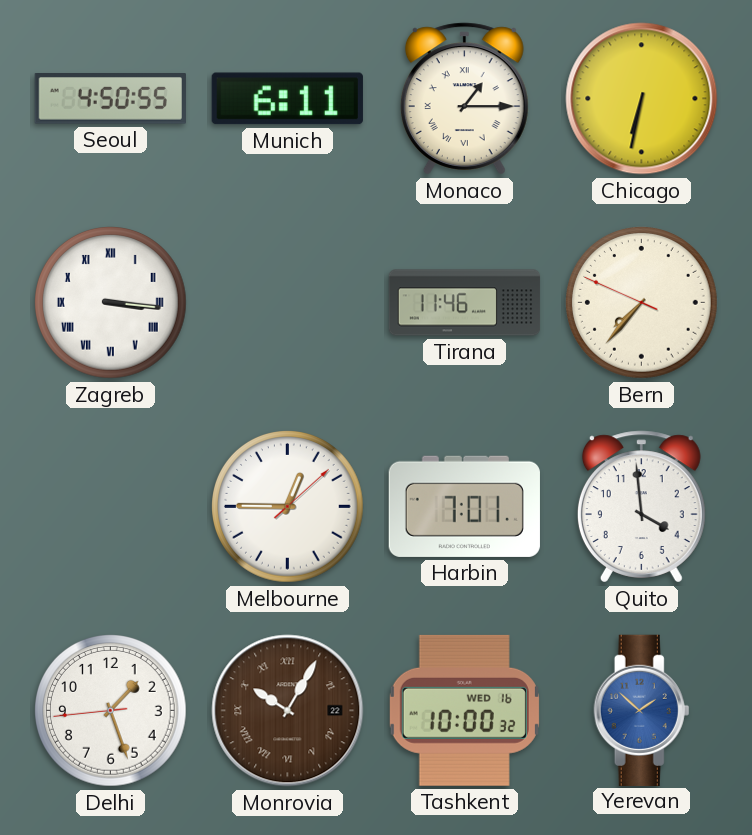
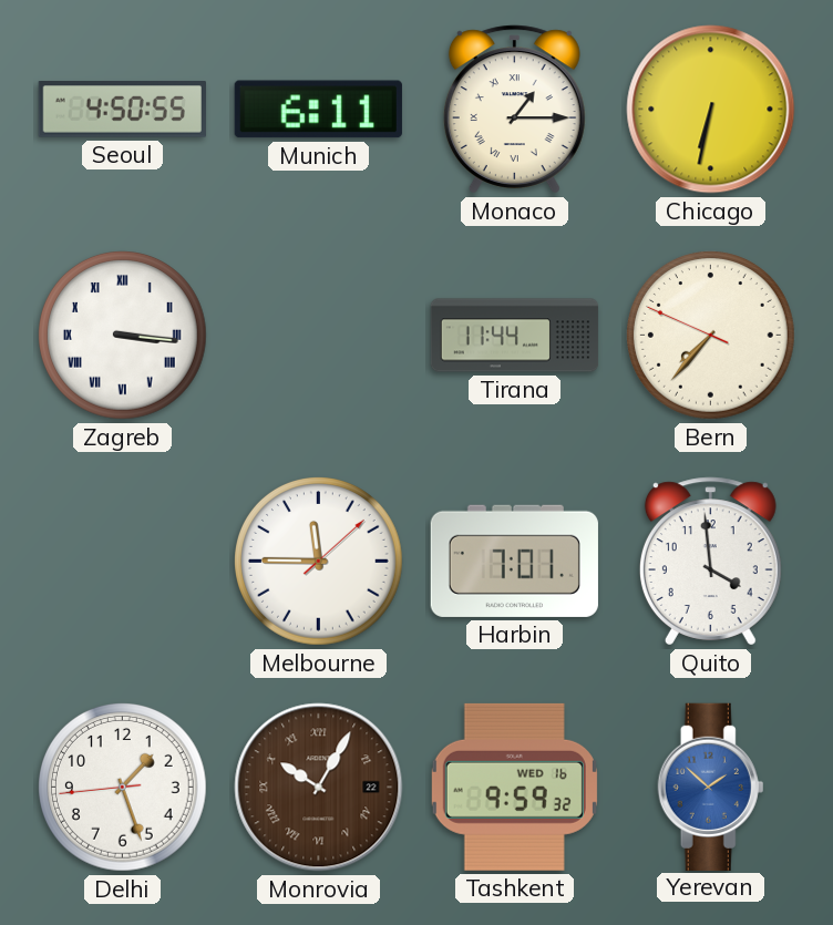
Tirana: 11:46 -> 11:44
Melbourne: 12:45 -> 11:45
Tashkent: 10:00 -> 9:59
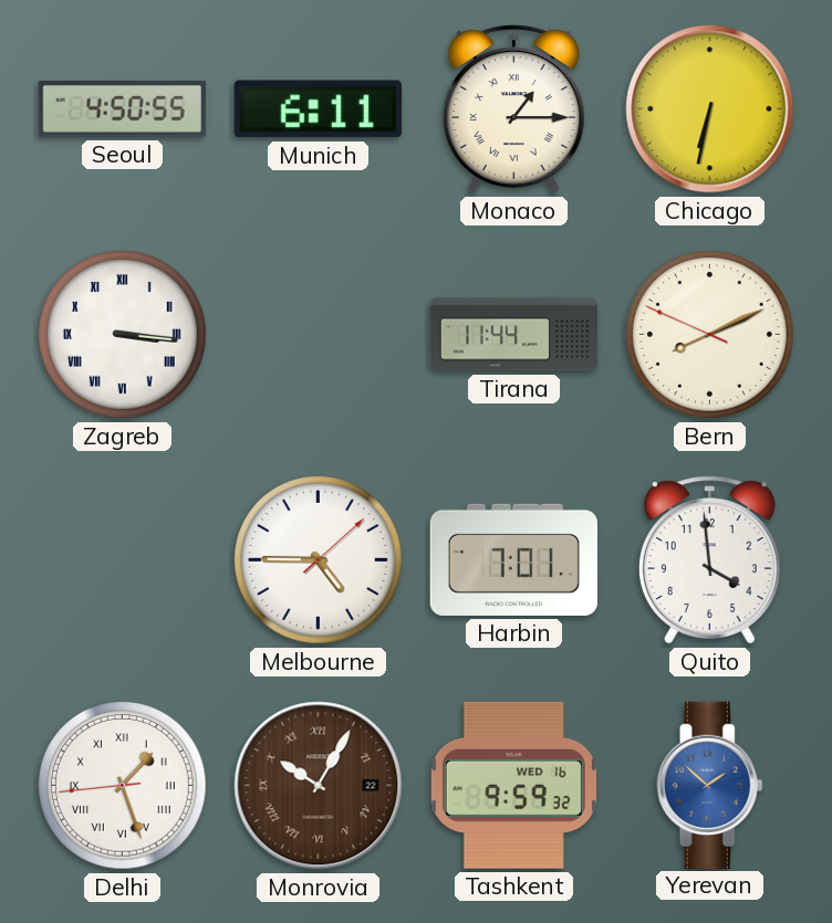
Bern: 7:36 -> 8:10
Melbourne: 11:45 -> 4:45
Delhi numerals: Arabic -> Roman
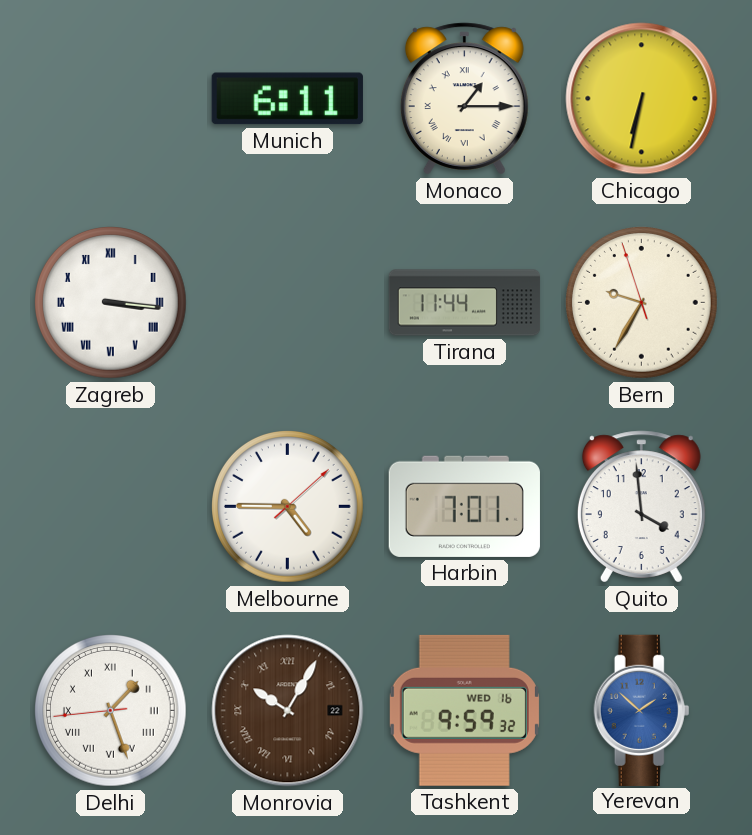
Seoul: 4:50 -> none
Bern: 8:10 -> 9:34
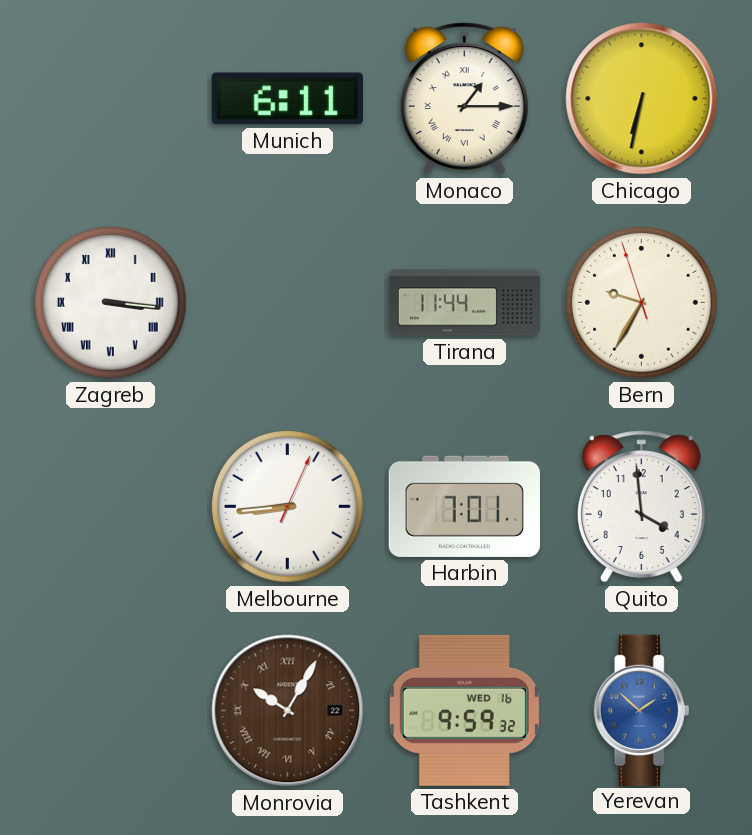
Melbourne: 4:45 -> 8:44
Delhi: 1:26 -> none
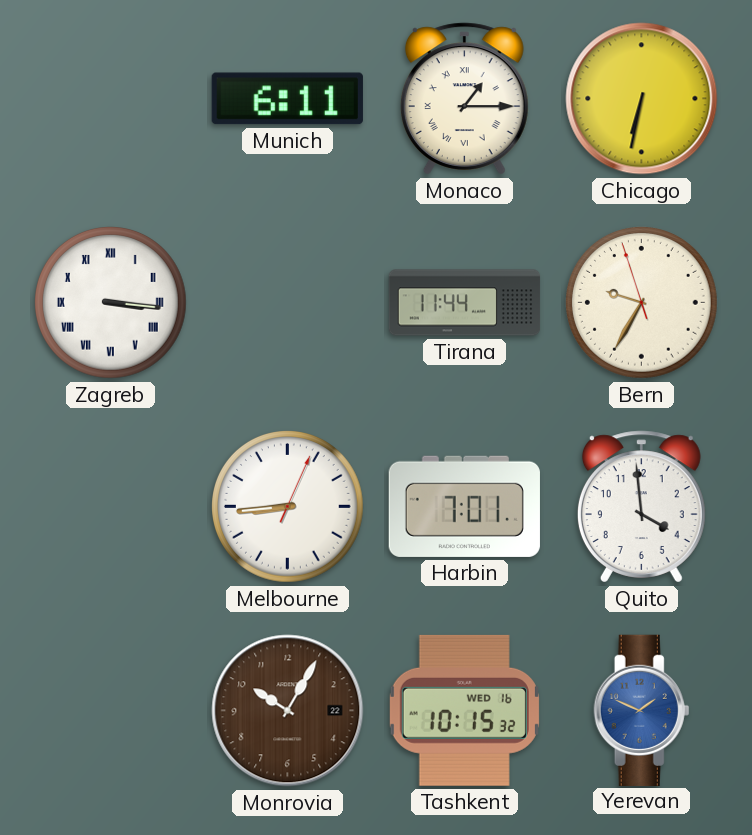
Monrovia numerals: Roman -> Arabic
Tashkent: 9:59 -> 10:15
Yerevan: 1:52 -> 1:49
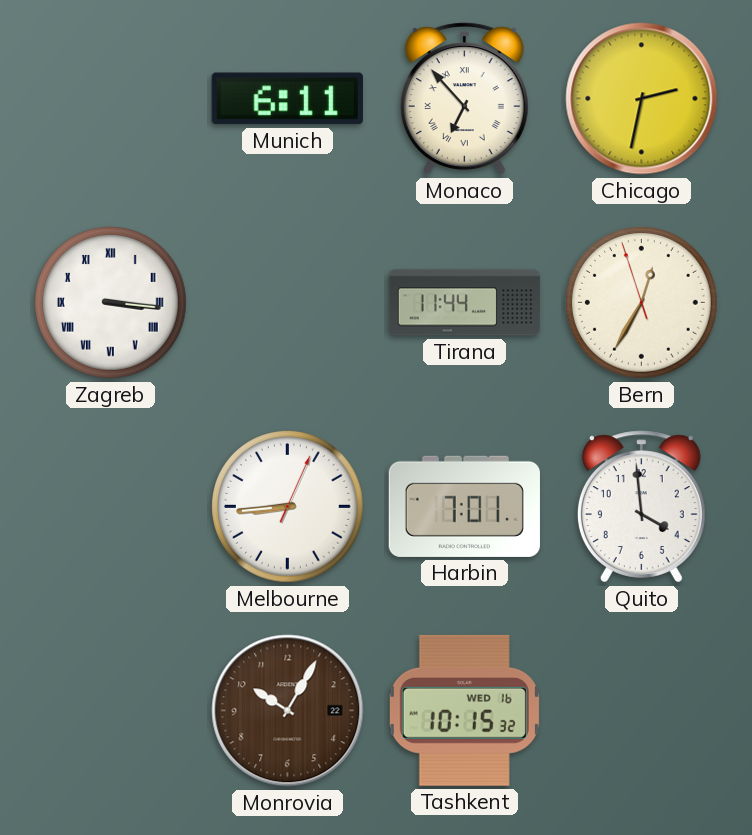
Monaco: 1:15 -> 6:53
Chicago: 6:32 -> 2:32
Bern: 9:34 -> 12:34
Yerevan: 1:49 -> none
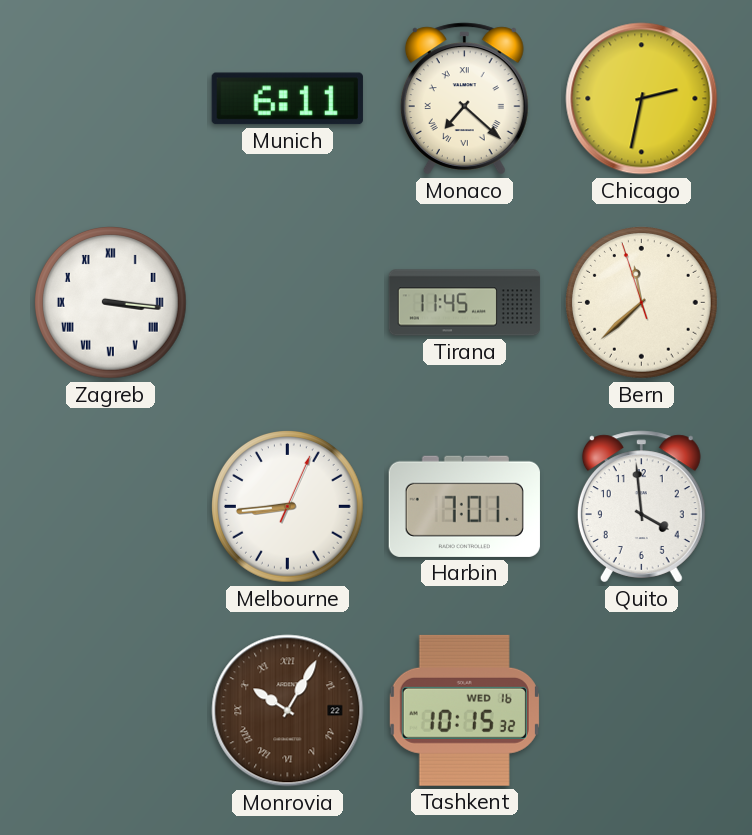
Monaco: 6:53 -> 7:22
Tirana: 11:44 -> 11:45
Bern: 12:34 -> 11:37
Monrovia numerals: Arabic -> Roman
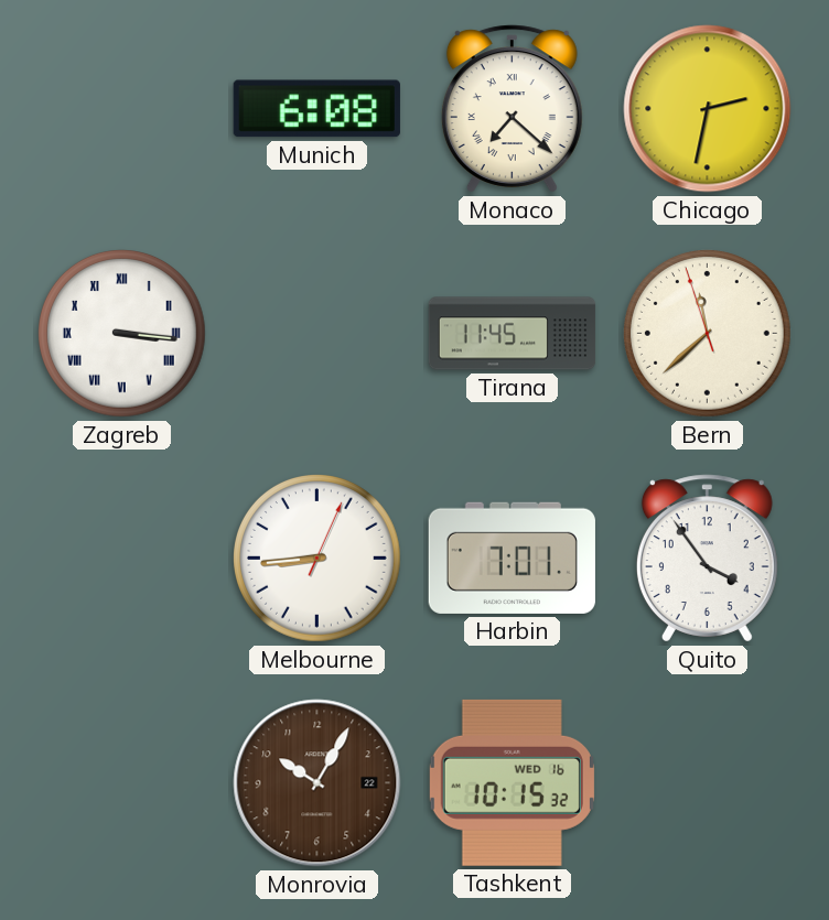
Munich: 6:11 -> 6:08
Quito: 3:59 -> 3:54
Monrovia numerals: Roman -> Arabic
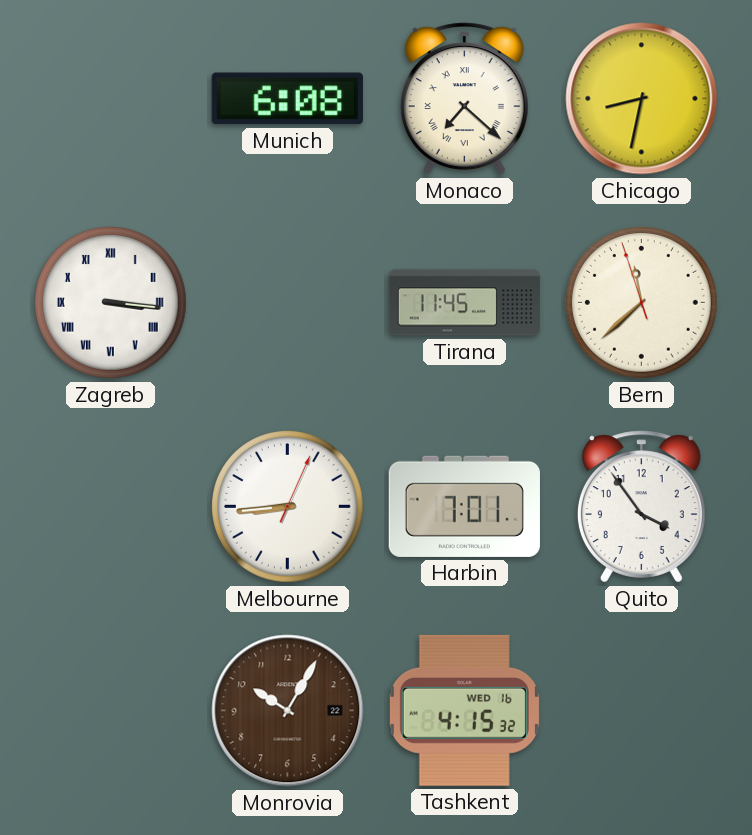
Chicago: 2:32 -> 8:32
Tashkent: 10:15 -> 4:15
